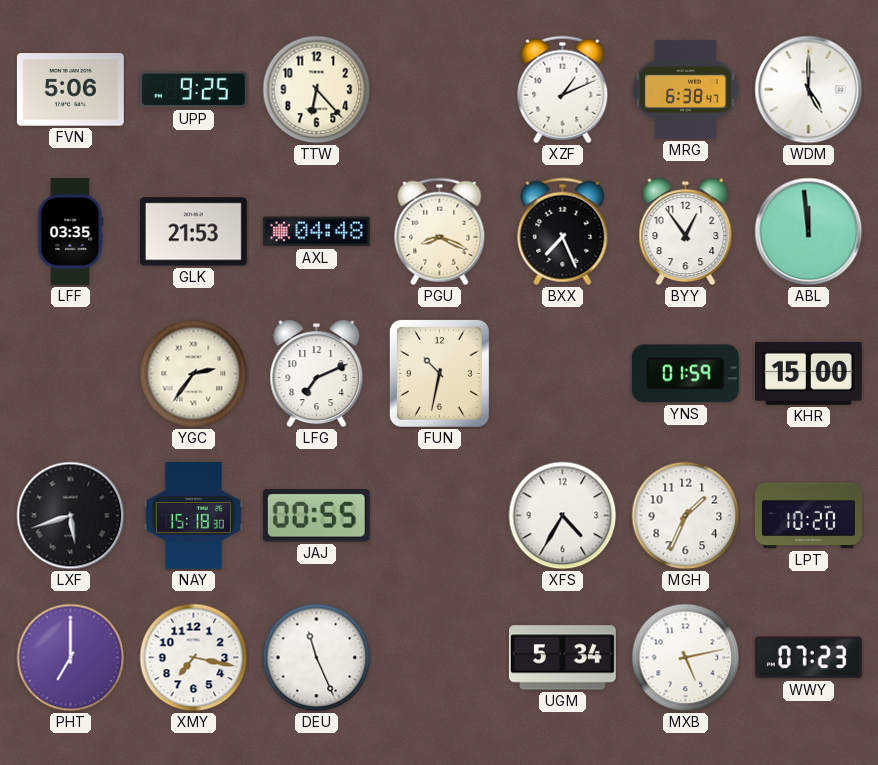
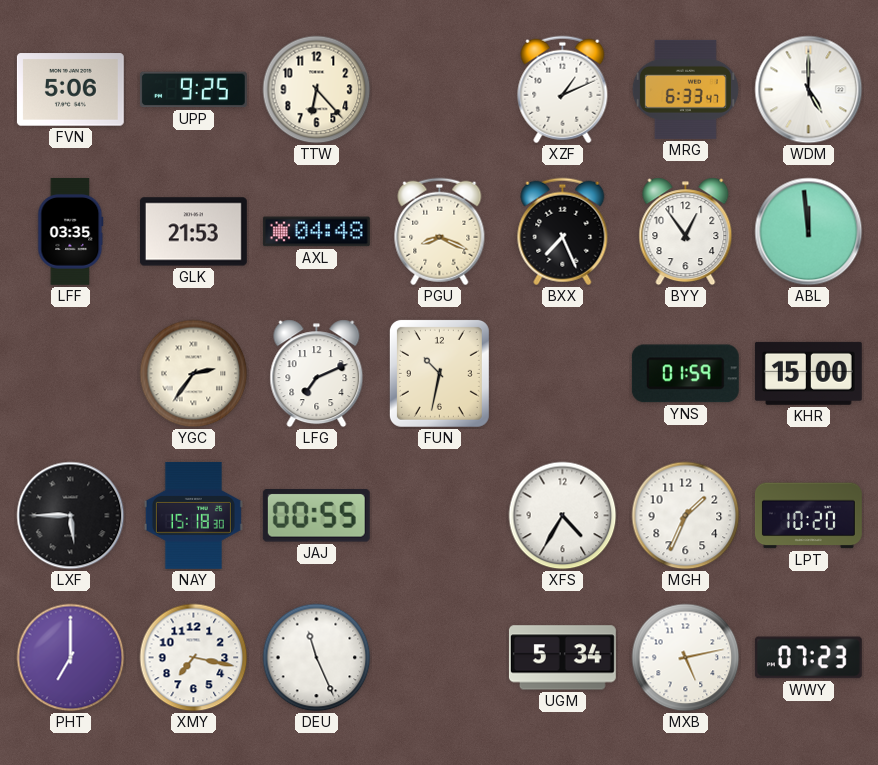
MRG: 6:38 -> 6:33
LXF: 5:42 -> 5:45
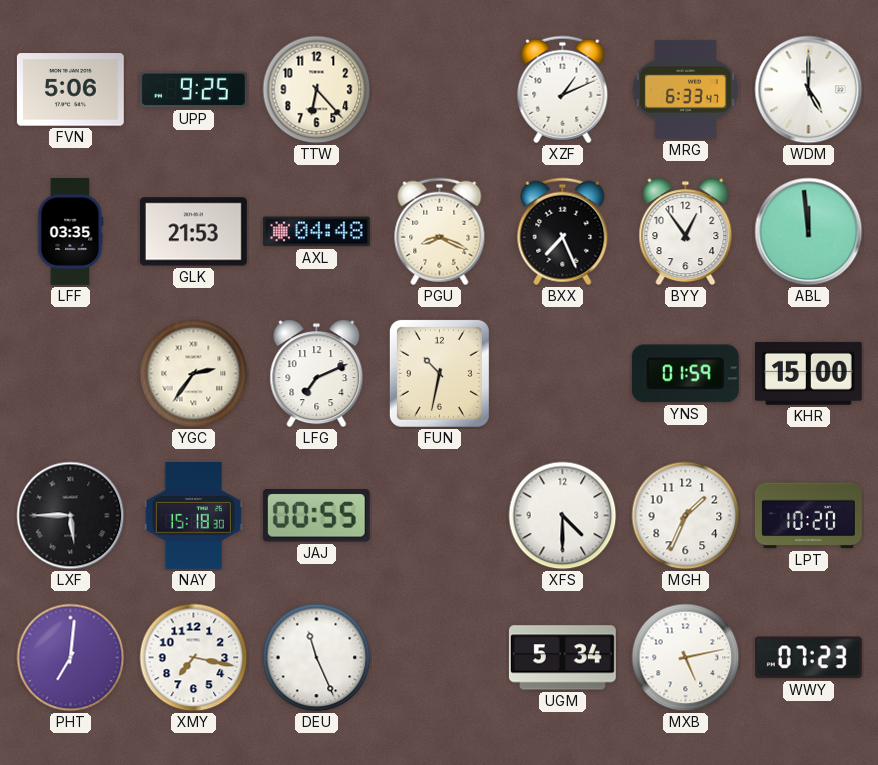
XFS: 4:35 -> 4:30
PHT: 7:00 -> 7:01
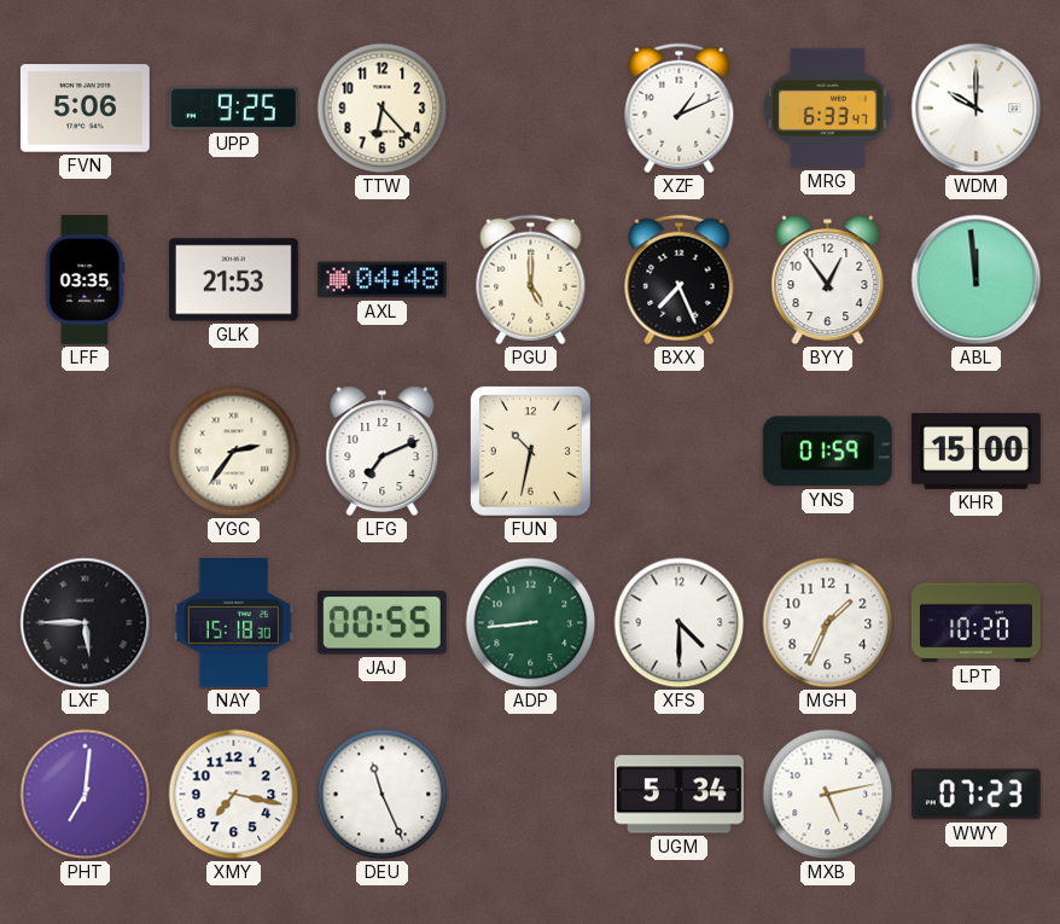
WDM: 5:00 -> 10:00
PGU: 8:19 -> 5:00
ADP: none -> 8:44
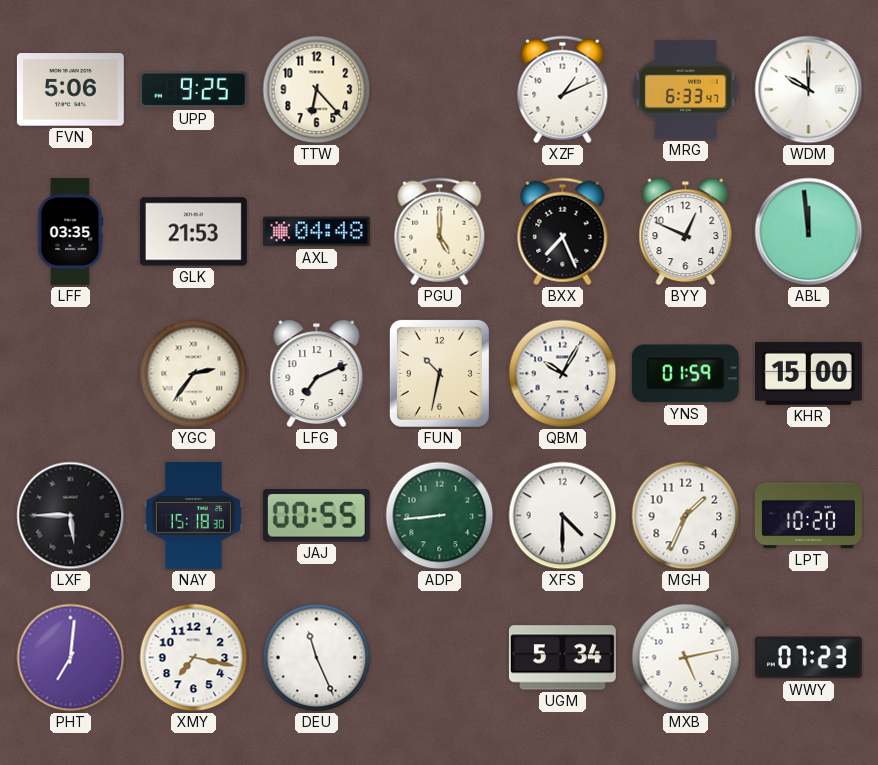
BYY: 12:54 -> 12:49
QBM: none -> 10:05
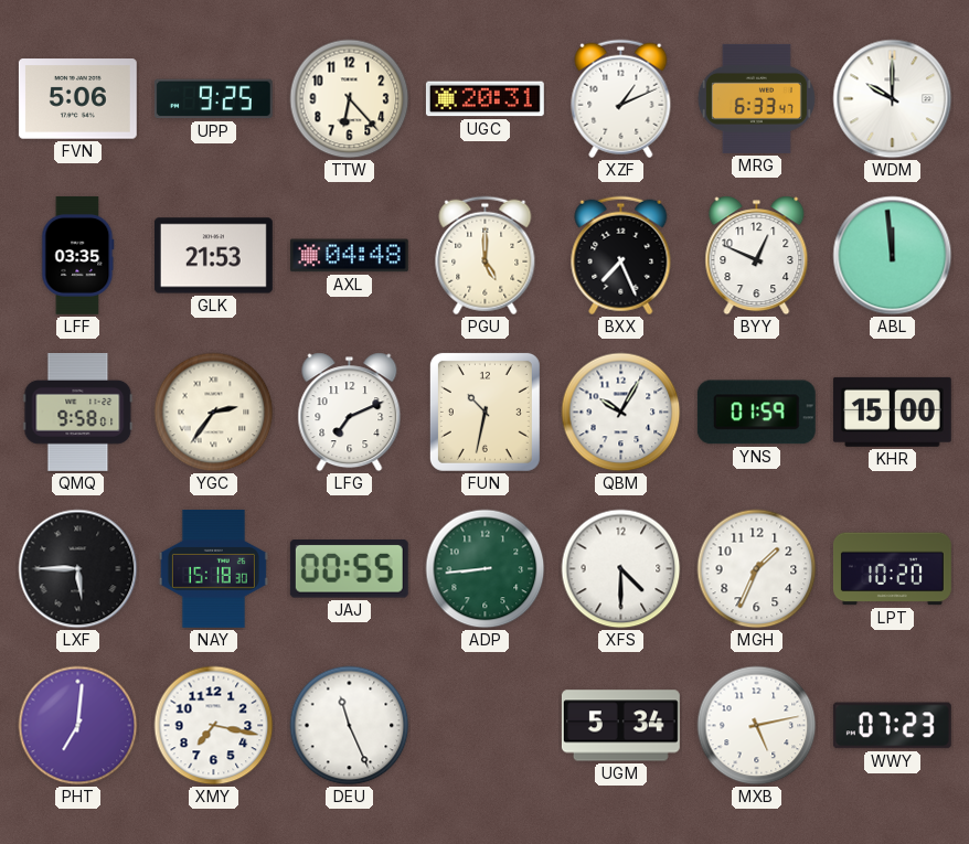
UGC: none -> 20:31
QMQ: none -> 9:58
